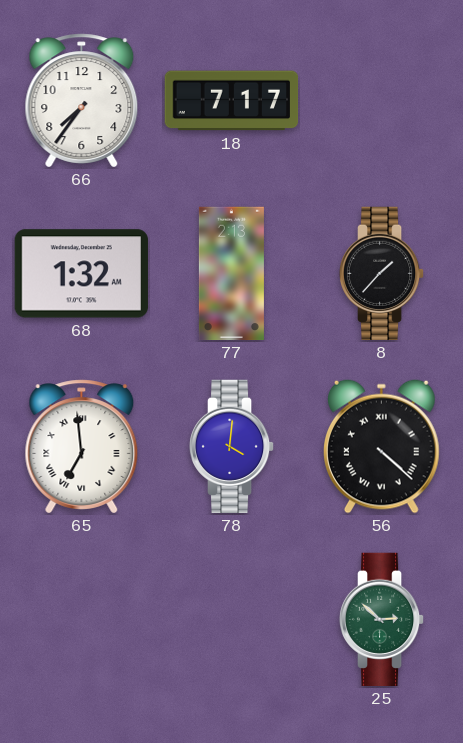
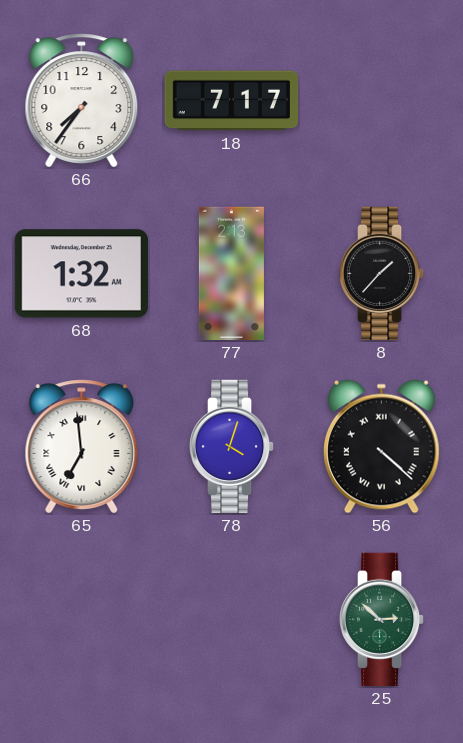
78: 4:01 -> 4:03
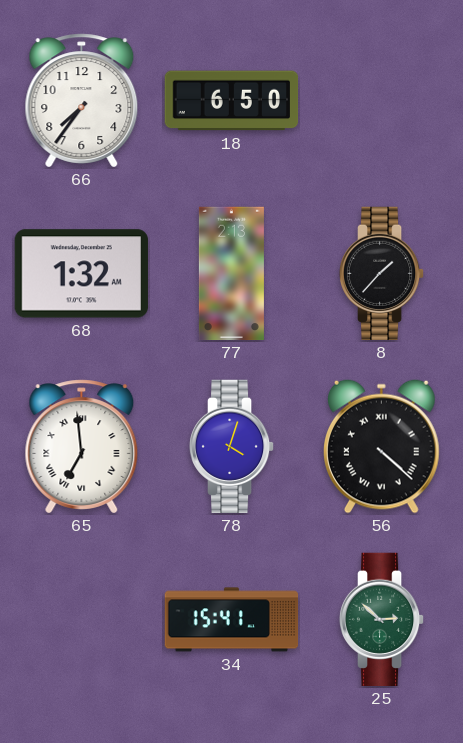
18: 7:17 -> 6:50
34: none -> 15:41
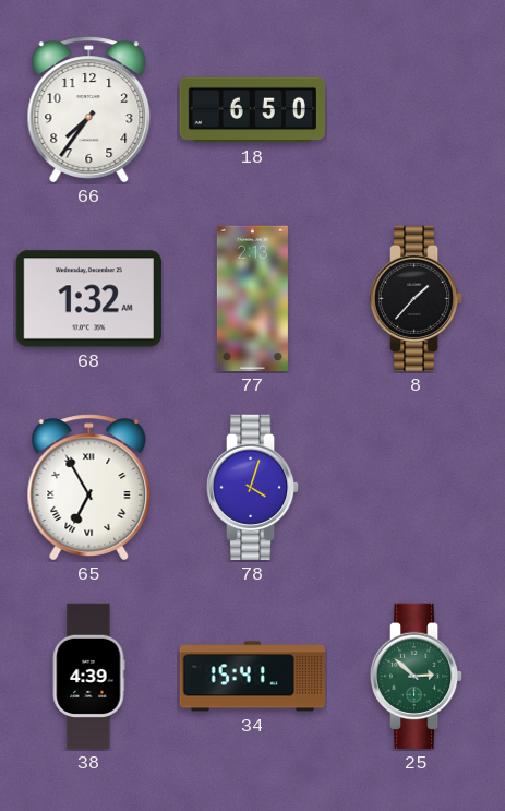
65: 6:59 -> 6:55
56: 4:22 -> none
38: none -> 4:39
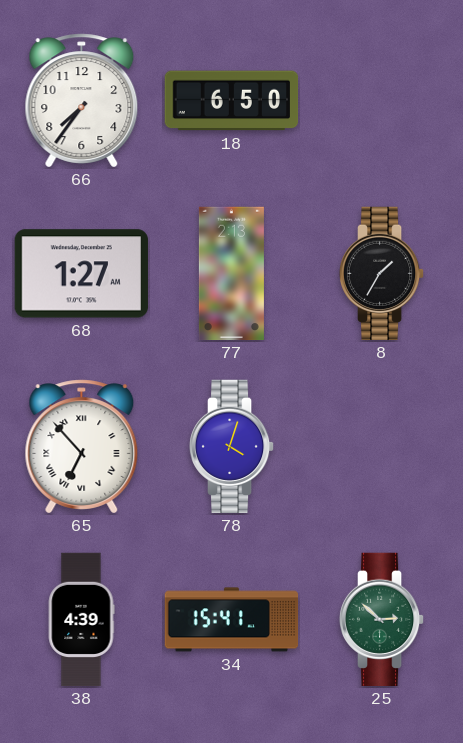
68: 1:32 -> 1:27
8: 1:37 -> 1:35
65: 6:55 -> 6:53
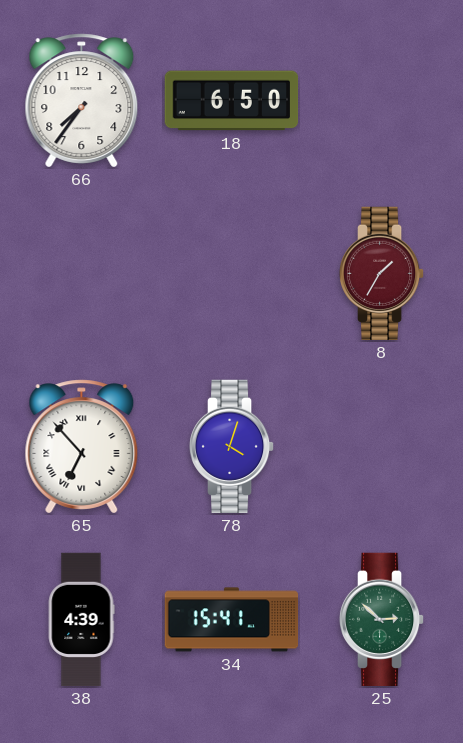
68: 1:27 -> none
77: 2:13 -> none
8 dial: black -> burgundy
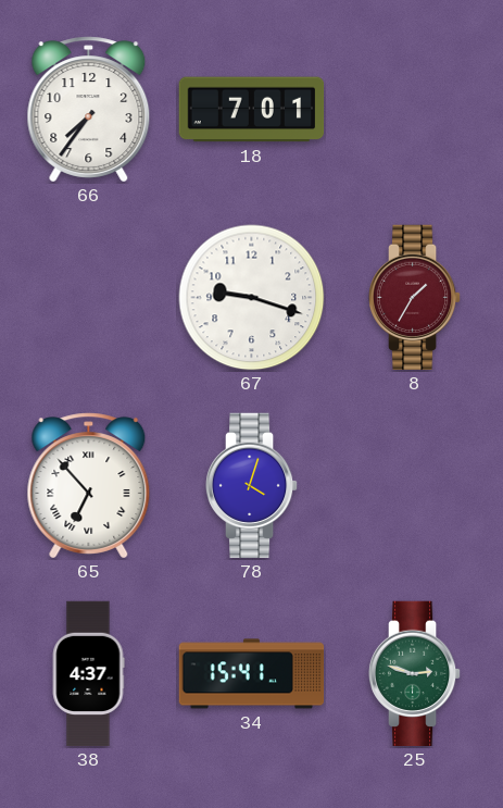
18: 6:50 -> 7:01
67: none -> 9:18
38: 4:39 -> 4:37
25: 2:52 -> 2:48
